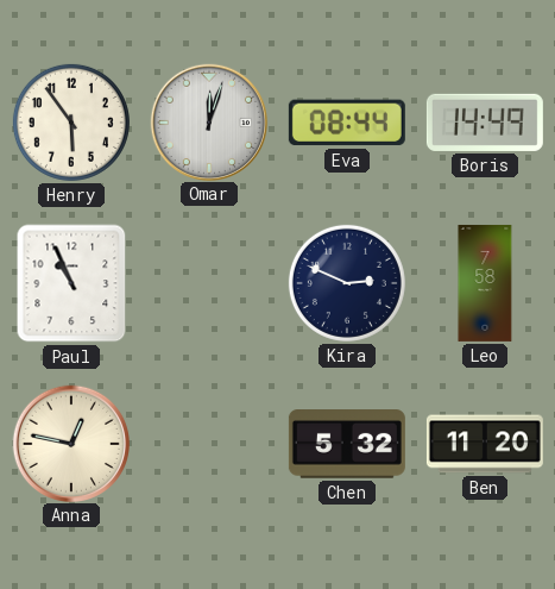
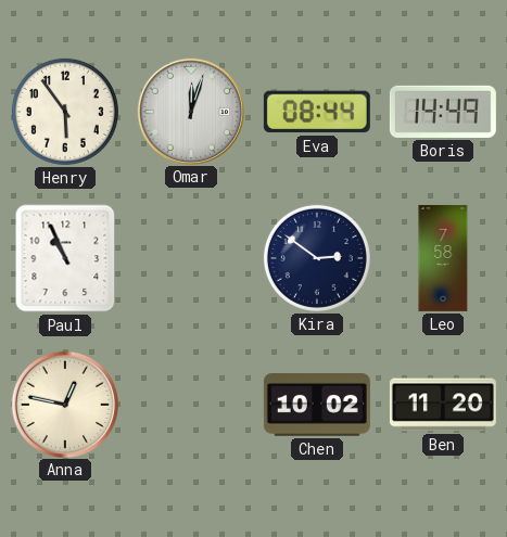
Kira: 2:49 -> 2:51
Chen: 5:32 -> 10:02
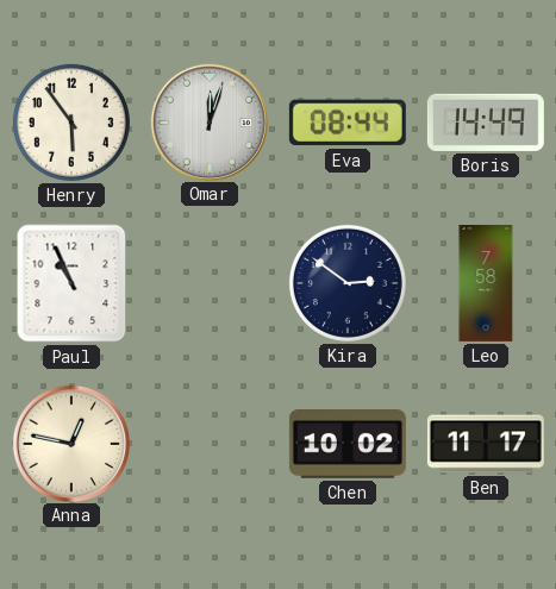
Ben: 11:20 -> 11:17
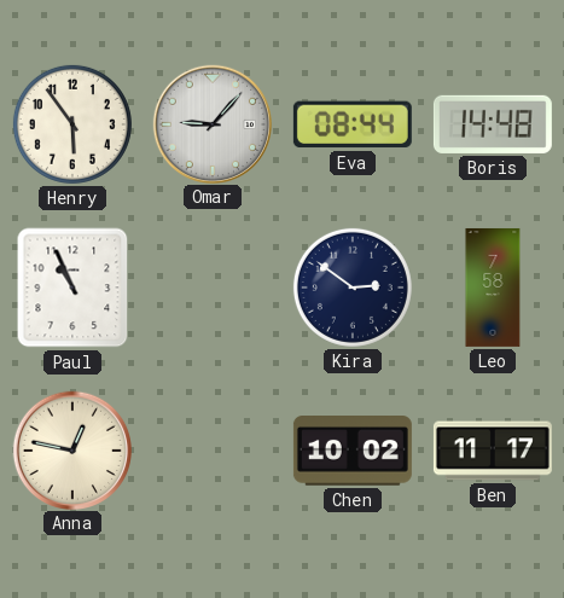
Omar: 12:03 -> 9:07
Boris: 14:49 -> 14:48
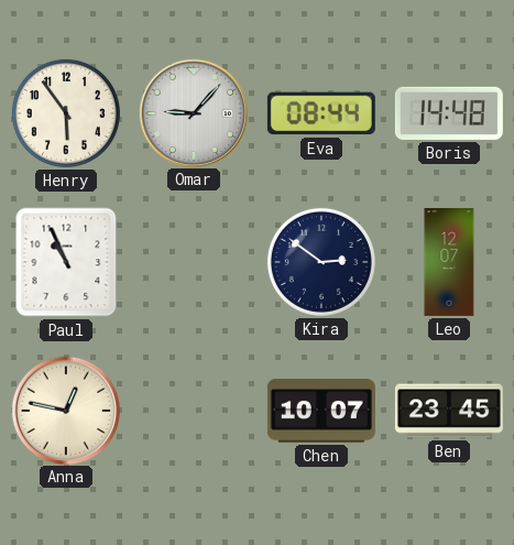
Leo: 7:58 -> 12:07
Chen: 10:02 -> 10:07
Ben: 11:17 -> 23:45
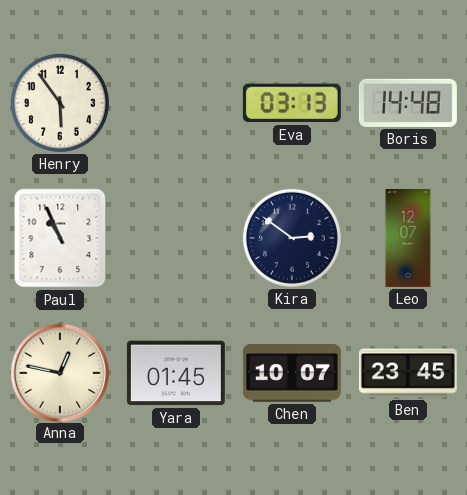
Omar: 9:07 -> none
Eva: 08:44 -> 03:13
Yara: none -> 01:45
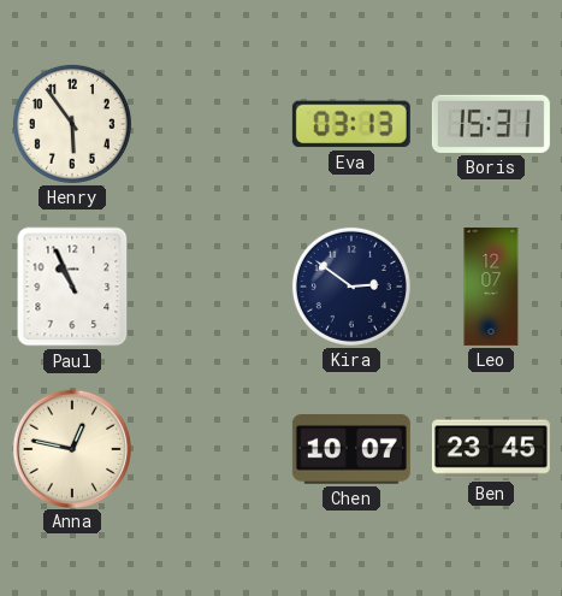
Boris: 14:48 -> 15:31
Yara: 01:45 -> none
